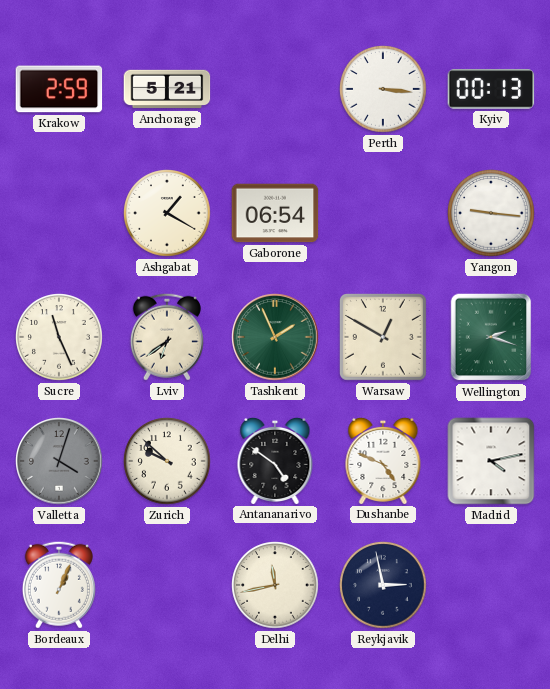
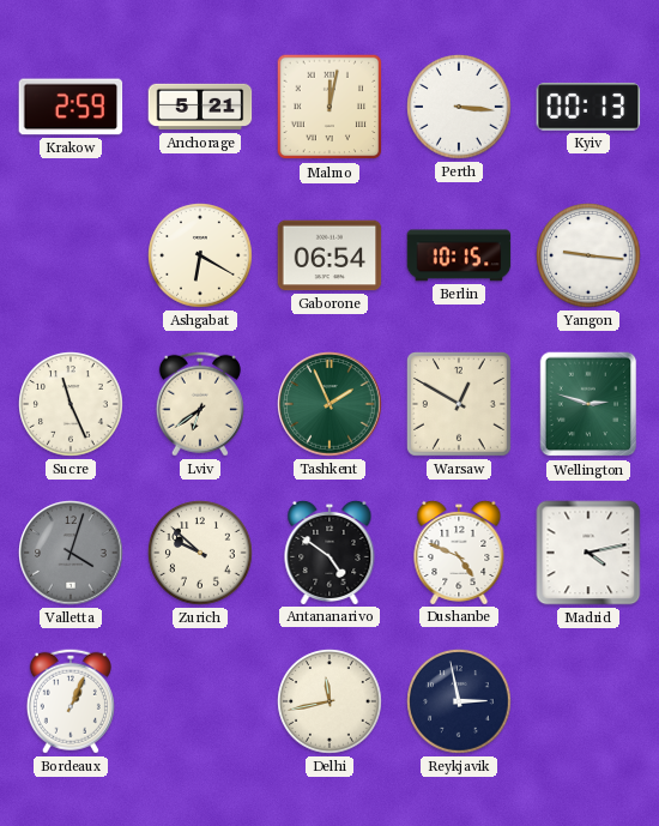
Malmo: none -> 12:02
Ashgabat: 1:20 -> 6:20
Berlin: none -> 10:15
Wellington: 2:18 -> 2:48
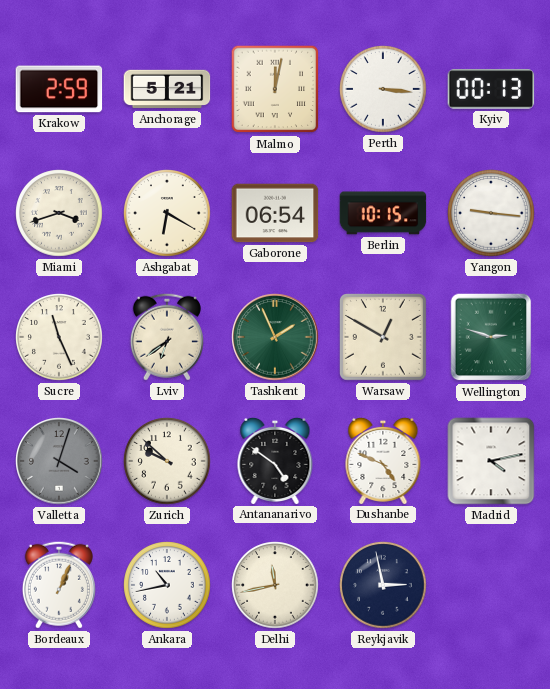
Miami: none -> 3:42
Ankara: none -> 10:43
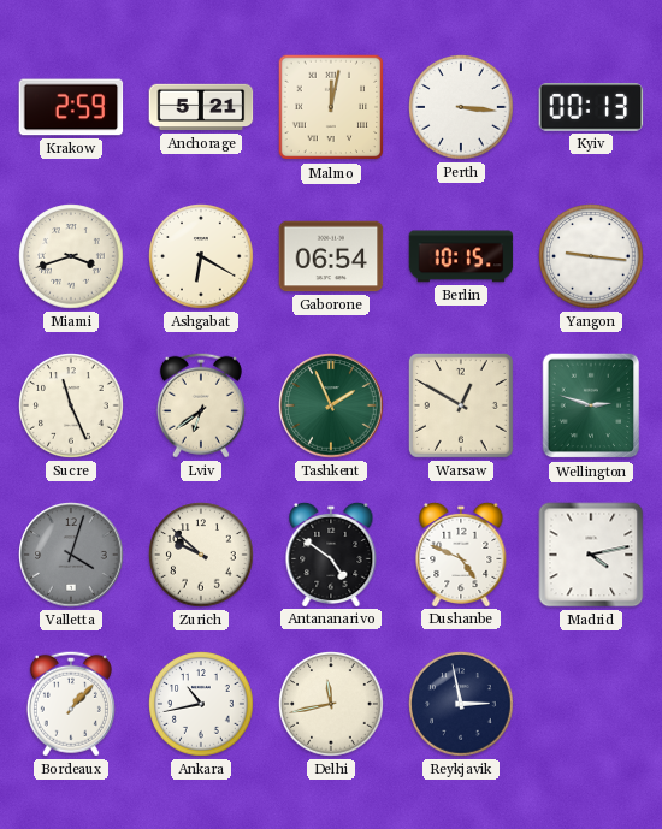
Bordeaux: 1:04 -> 1:07
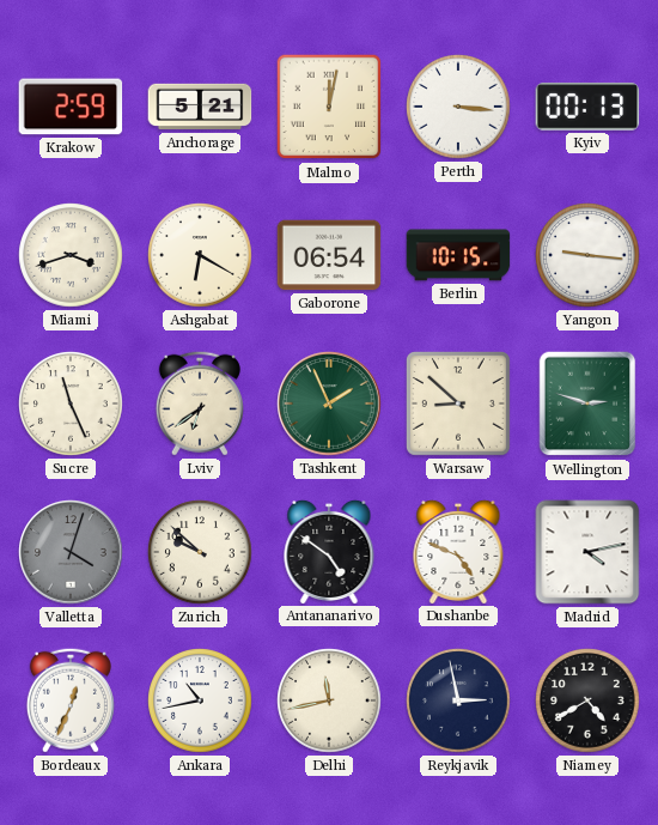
Warsaw: 12:50 -> 8:52
Bordeaux: 1:07 -> 12:34
Niamey: none -> 4:40
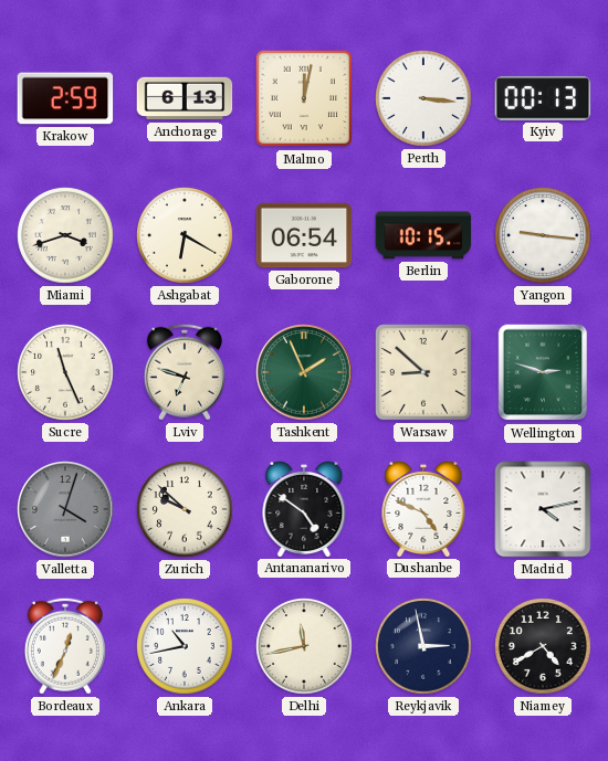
Anchorage: 5:21 -> 6:13
Lviv: 6:39 -> 6:48
